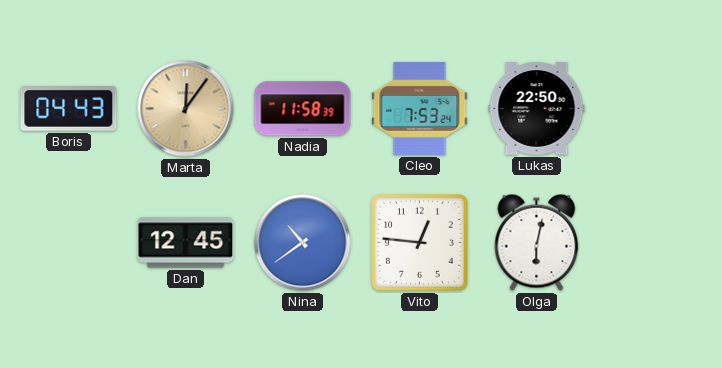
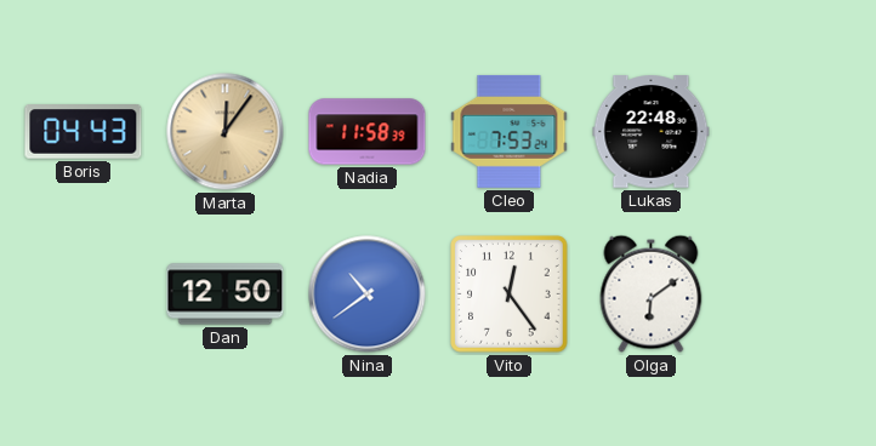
Lukas: 22:50 -> 22:48
Dan: 12:45 -> 12:50
Vito: 12:46 -> 12:24
Olga: 6:02 -> 6:09
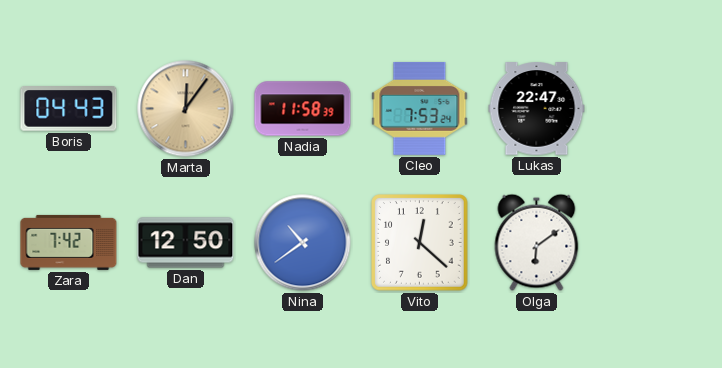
Lukas: 22:48 -> 22:47
Zara: none -> 7:42
Vito: 12:24 -> 12:22
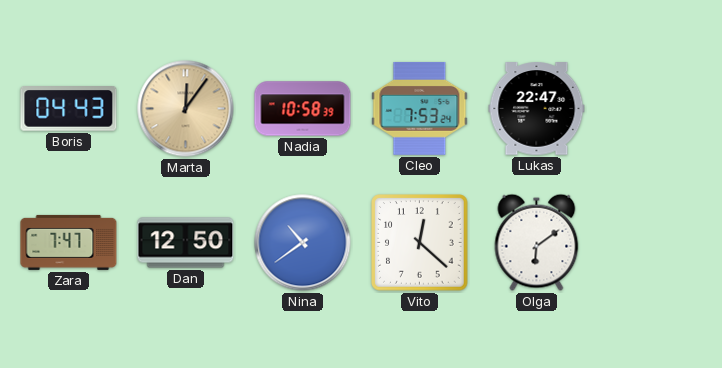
Nadia: 11:58 -> 10:58
Zara: 7:42 -> 7:47
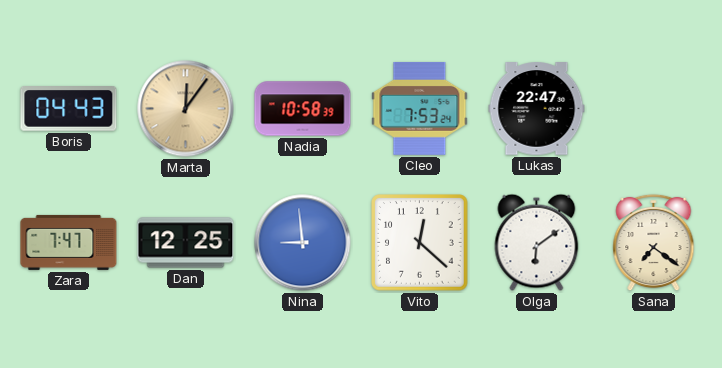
Dan: 12:50 -> 12:25
Nina: 10:39 -> 8:59
Sana: none -> 7:21
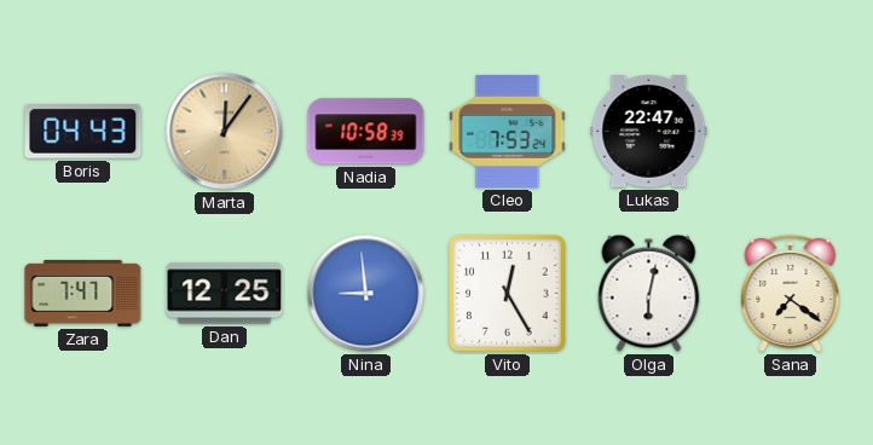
Vito: 12:22 -> 12:25
Olga: 6:09 -> 6:02
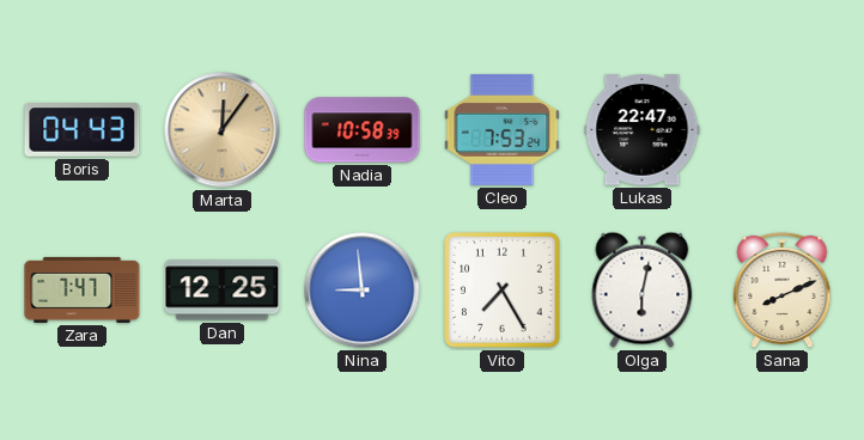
Vito: 12:25 -> 7:25
Sana: 7:21 -> 8:11
